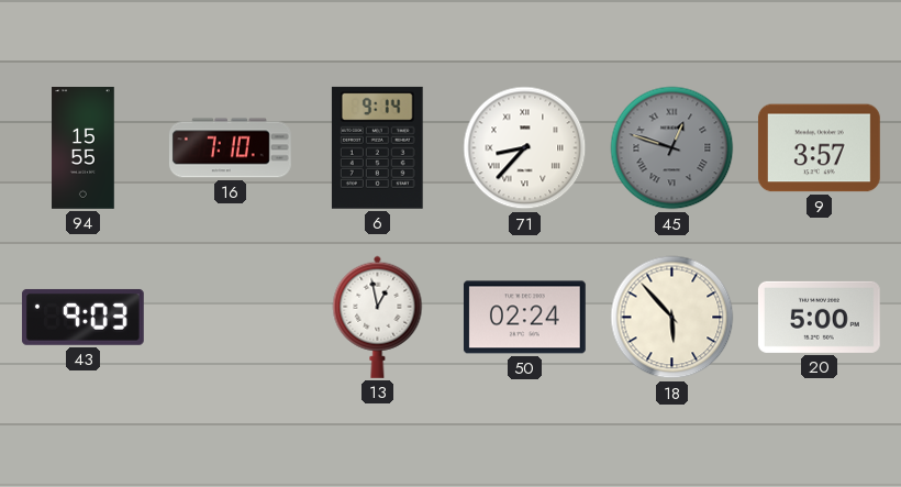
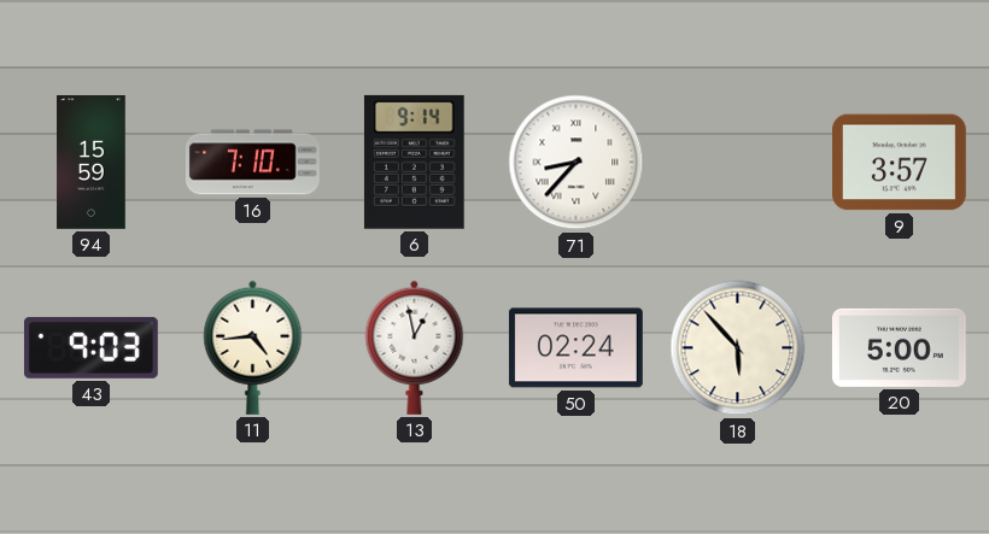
94: 15:55 -> 15:59
45: 12:48 -> none
11: none -> 4:44
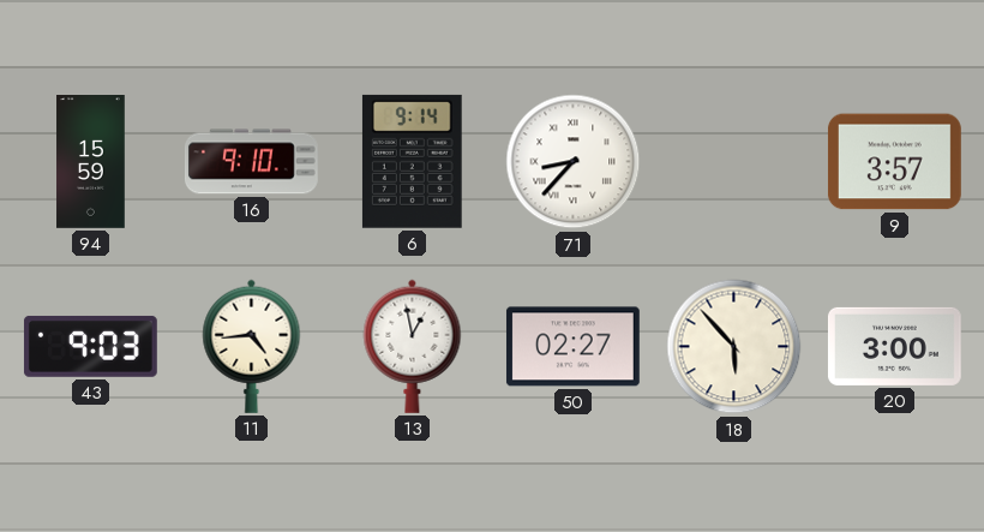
16: 7:10 -> 9:10
50: 02:24 -> 02:27
20: 5:00 -> 3:00
